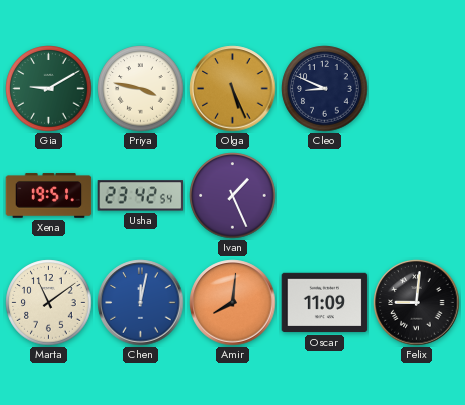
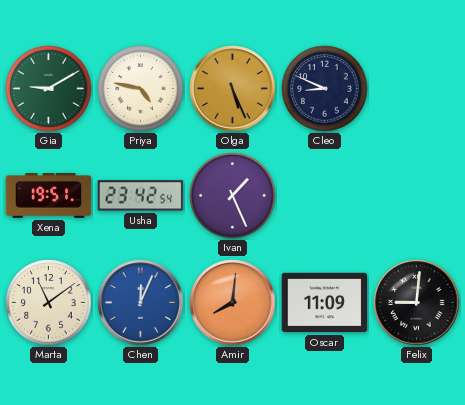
Priya: 3:47 -> 4:47
Chen: 12:02 -> 12:04
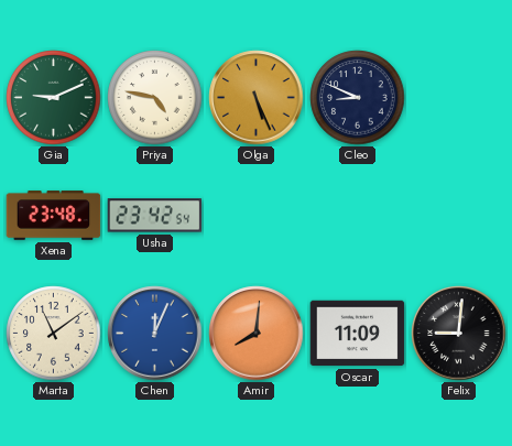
Gia: 9:10 -> 9:11
Xena: 19:51 -> 23:48
Ivan: 1:26 -> none
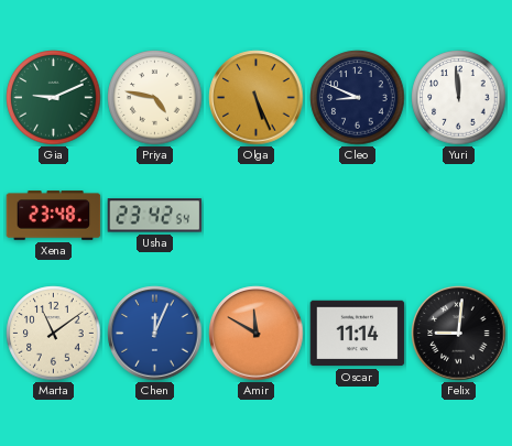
Yuri: none -> 11:59
Amir: 8:01 -> 11:50
Oscar: 11:09 -> 11:14
